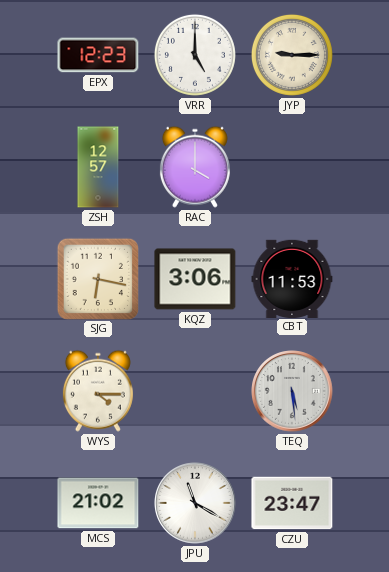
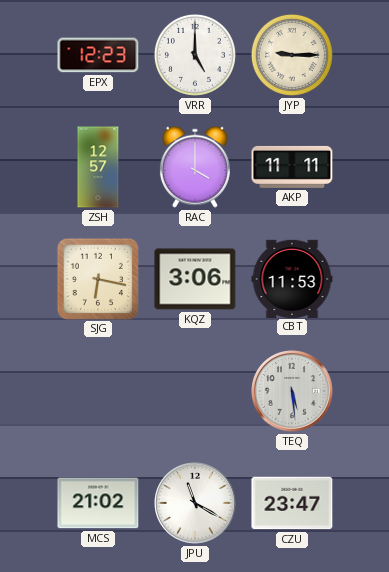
AKP: none -> 11:11
WYS: 4:15 -> none
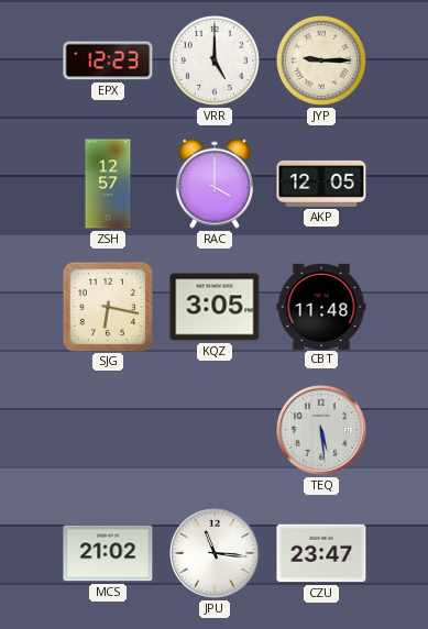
AKP: 11:11 -> 12:05
KQZ: 3:06 -> 3:05
CBT: 11:53 -> 11:48
JPU: 11:20 -> 11:16
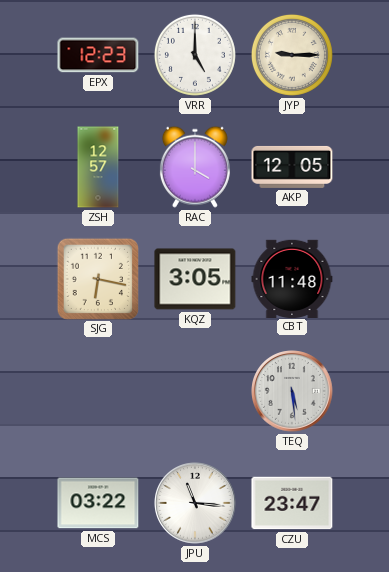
MCS: 21:02 -> 03:22
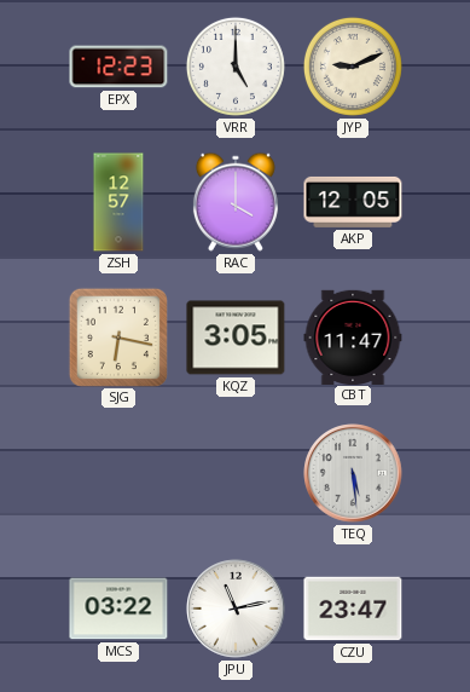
JYP: 9:15 -> 9:11
CBT: 11:48 -> 11:47
JPU: 11:16 -> 11:13
